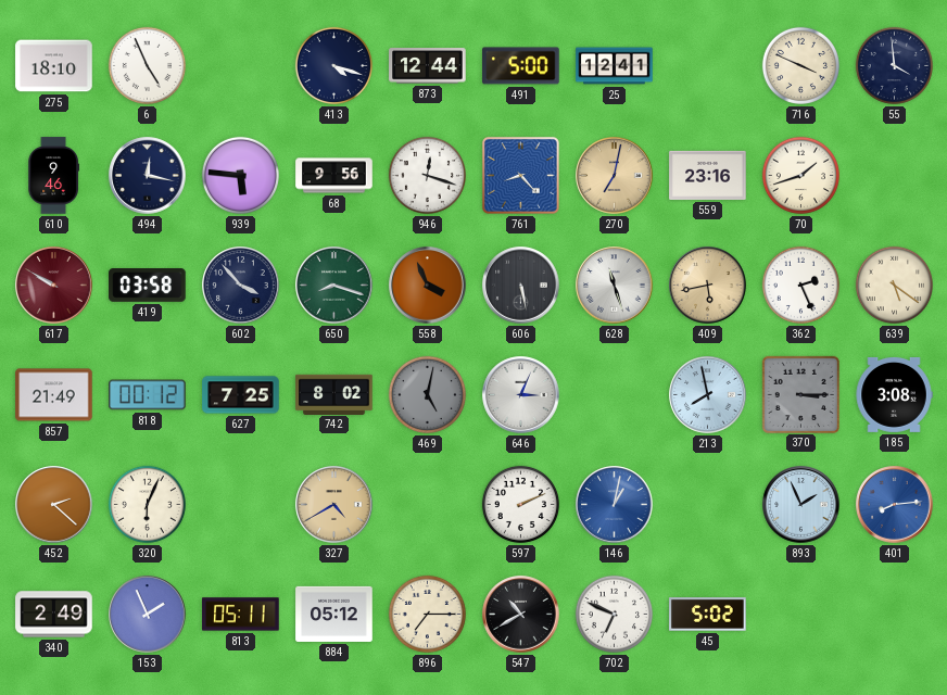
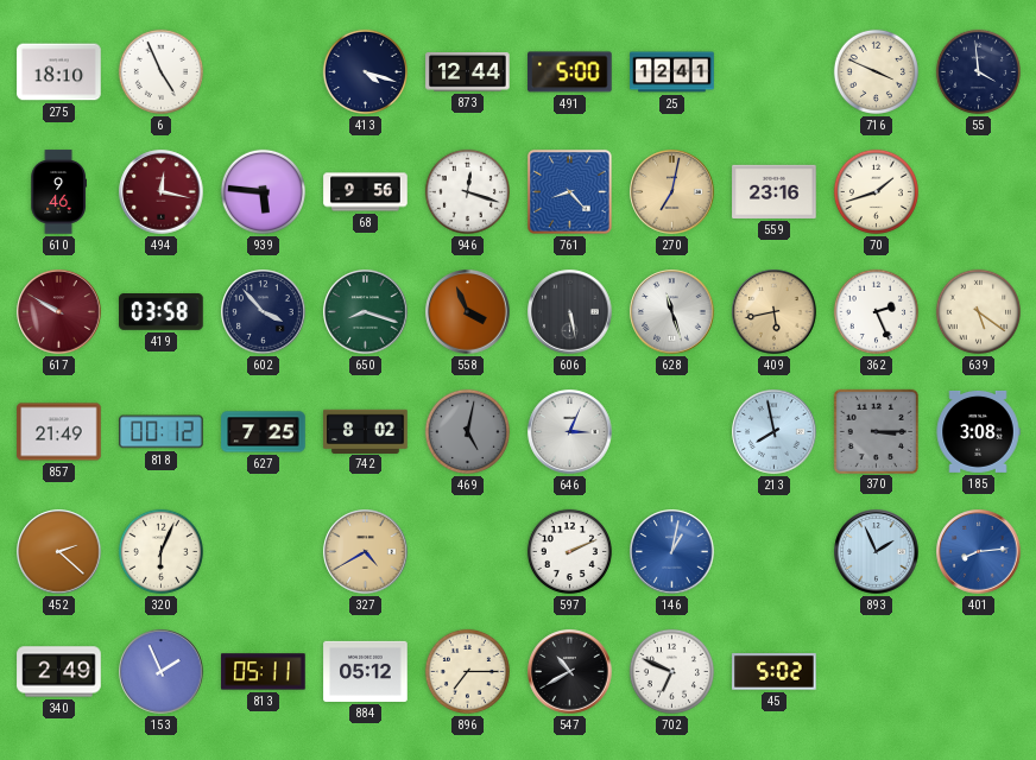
494 dial: navy -> burgundy
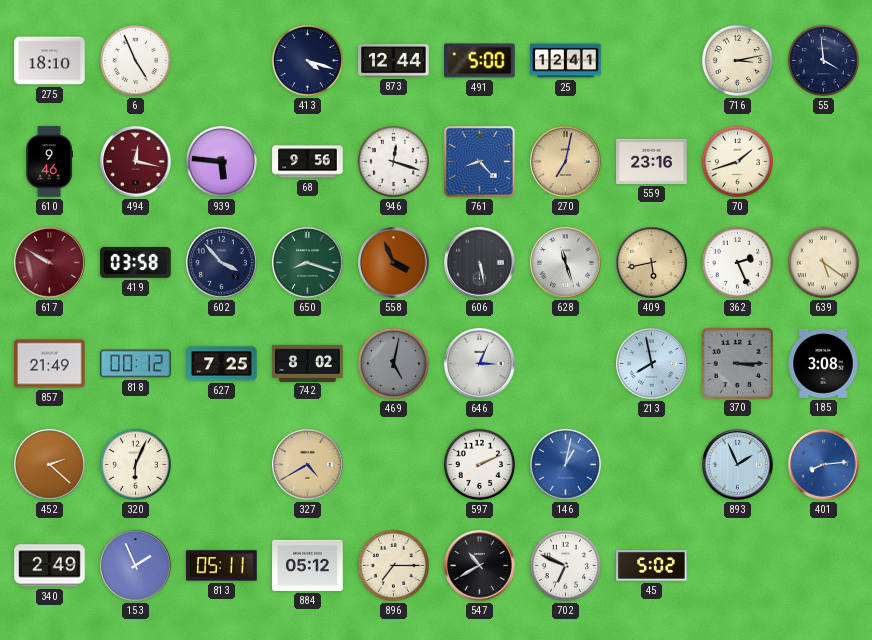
716: 3:49 -> 3:13
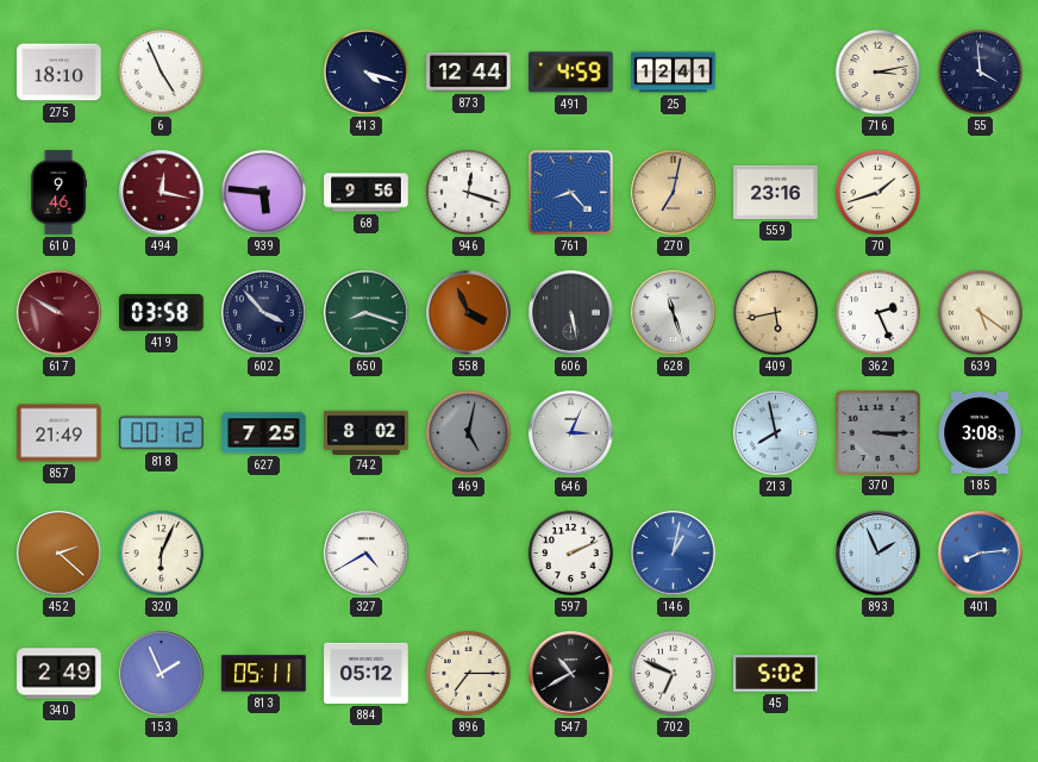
491: 5:00 -> 4:59
327 dial: champagne -> white
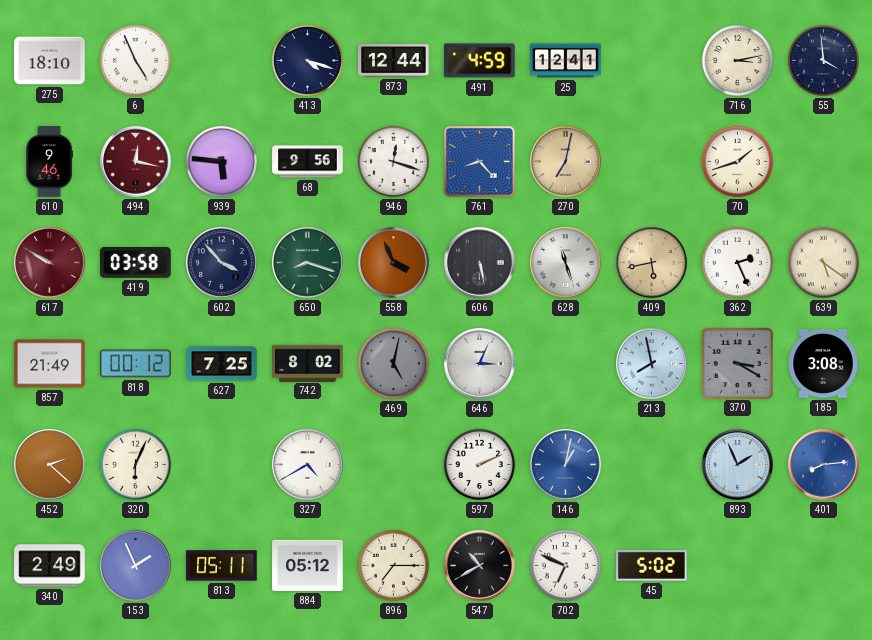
559: 23:16 -> none
370: 3:15 -> 3:20
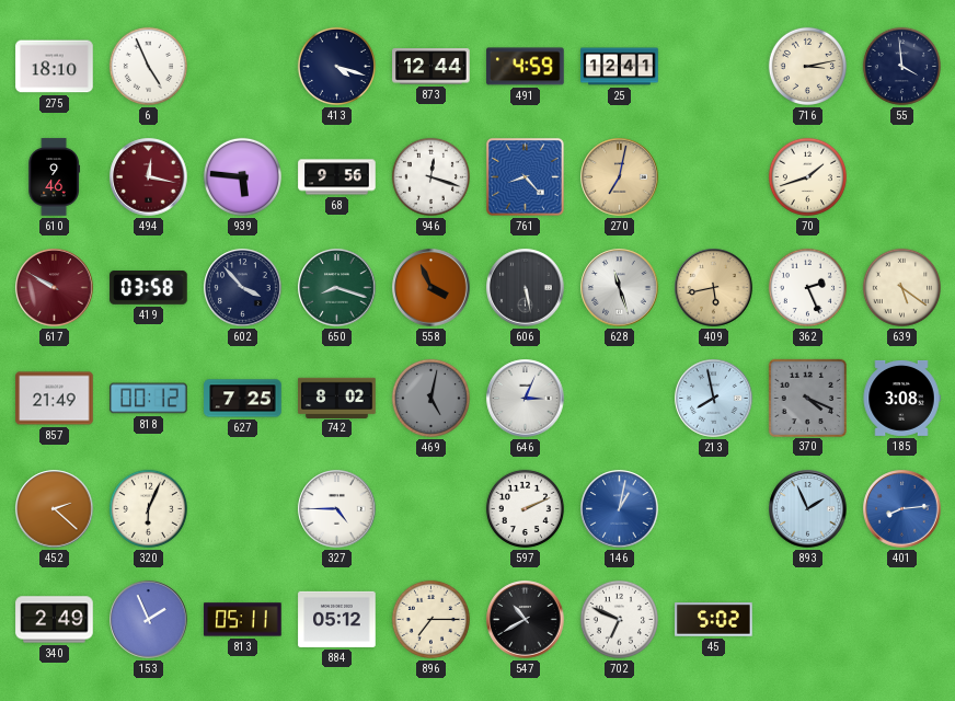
370: 3:20 -> 4:19
327: 4:40 -> 4:45
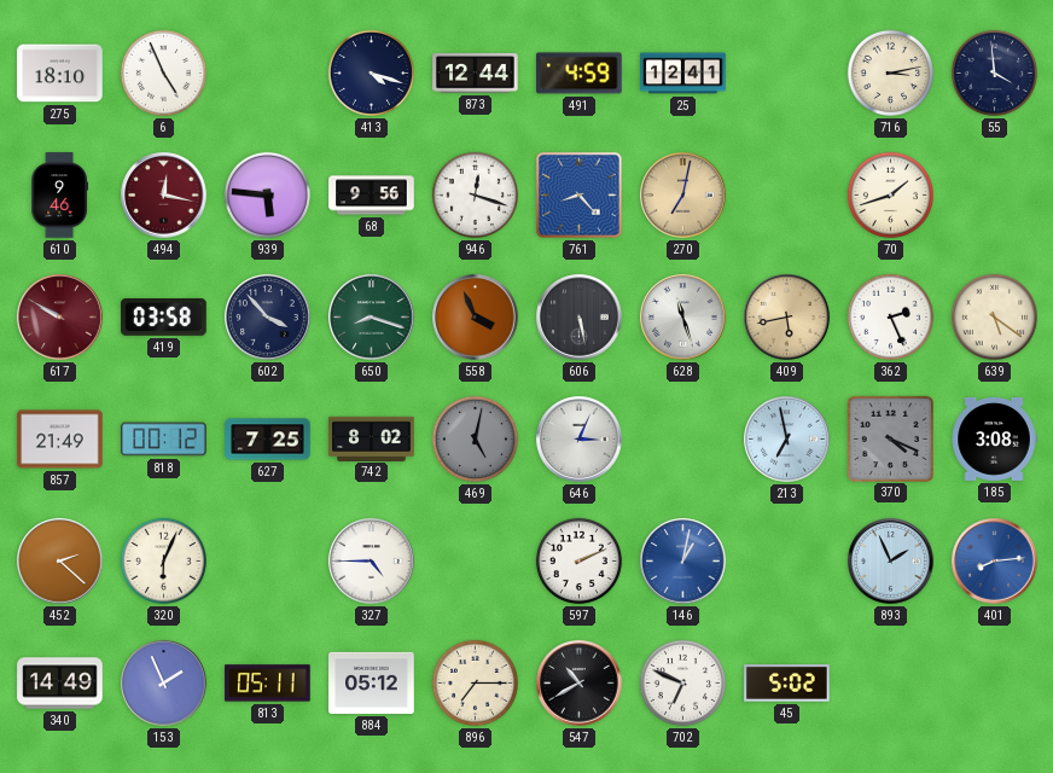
213: 7:58 -> 6:58
340: 2:49 -> 14:49
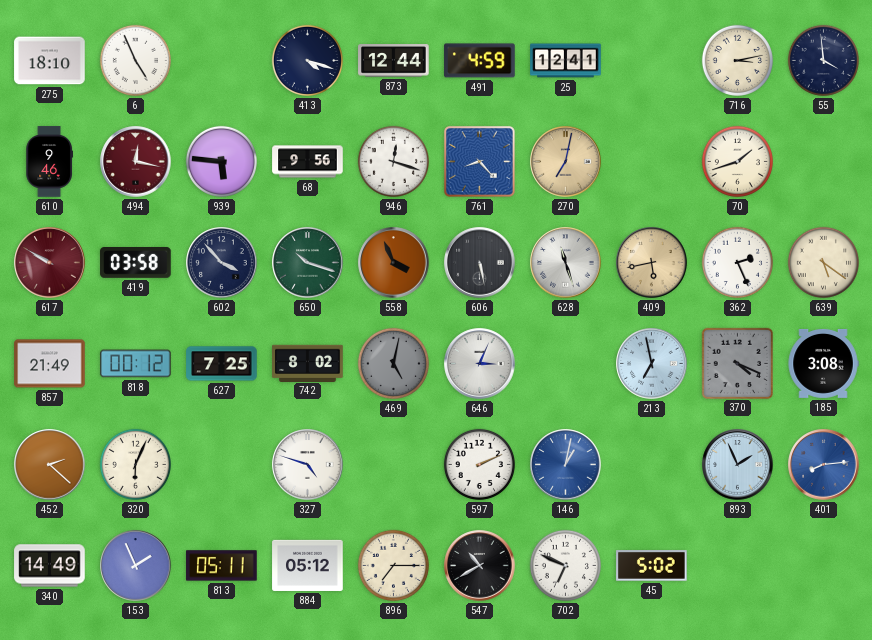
650: 8:18 -> 10:18
327: 4:45 -> 4:48
